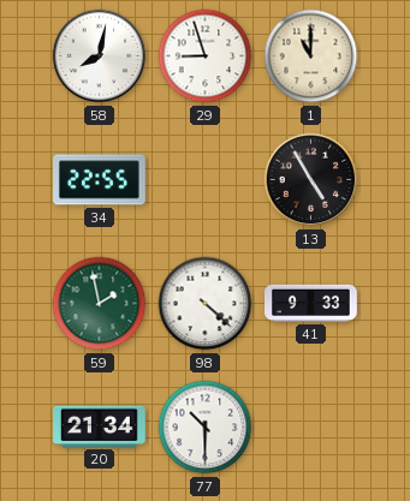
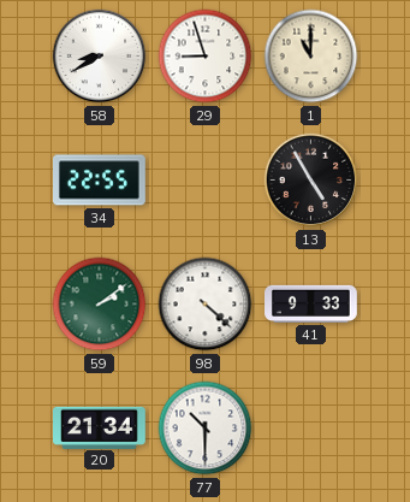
58: 8:02 -> 8:40
59: 1:58 -> 2:09
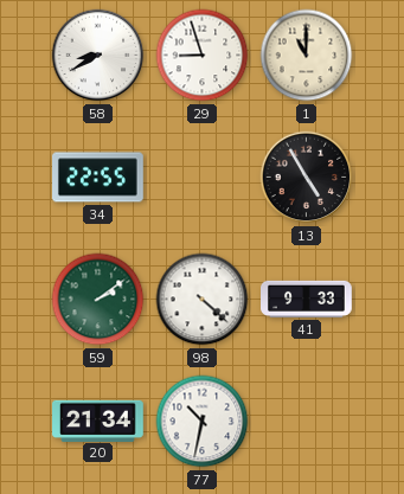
77: 10:30 -> 10:32
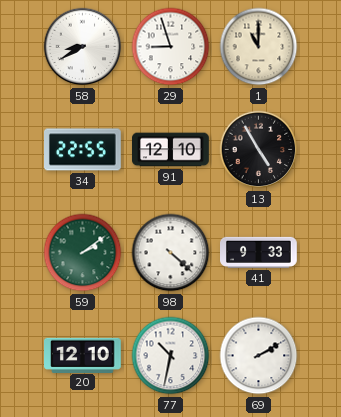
91: none -> 12:10
20: 21:34 -> 12:10
69: none -> 2:10
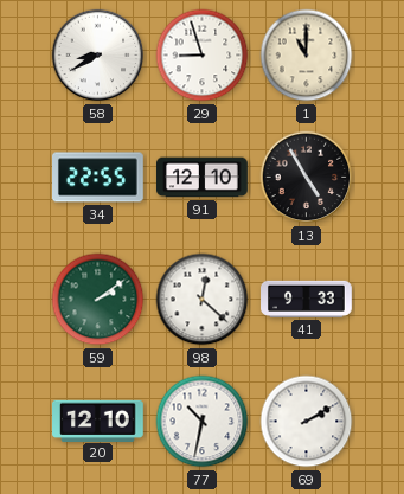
98: 4:22 -> 12:22
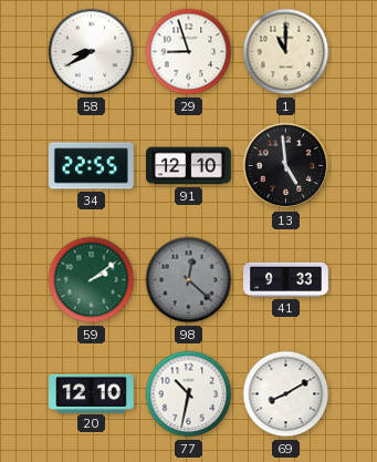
13: 4:55 -> 4:59
98 dial: white -> grey
69: 2:10 -> 8:10
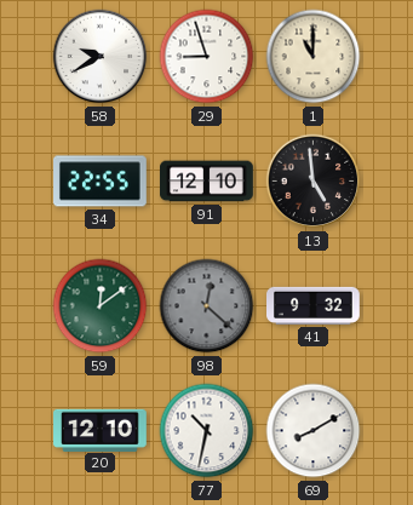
58: 8:40 -> 9:40
59: 2:09 -> 12:09
41: 9:33 -> 9:32
